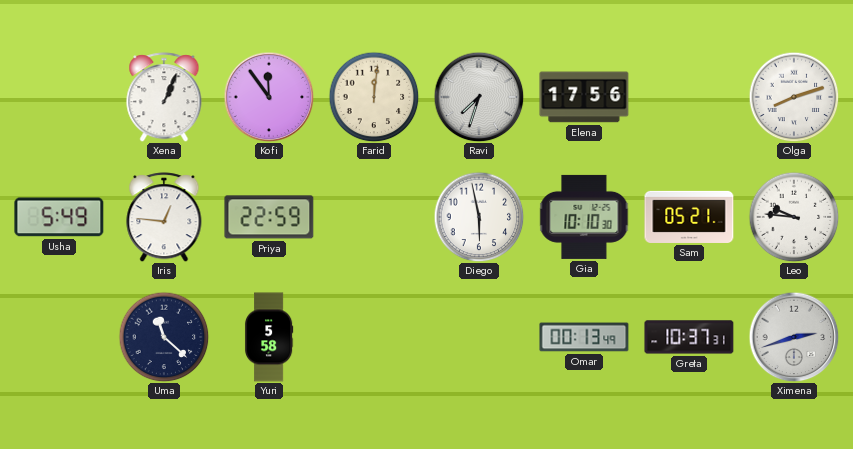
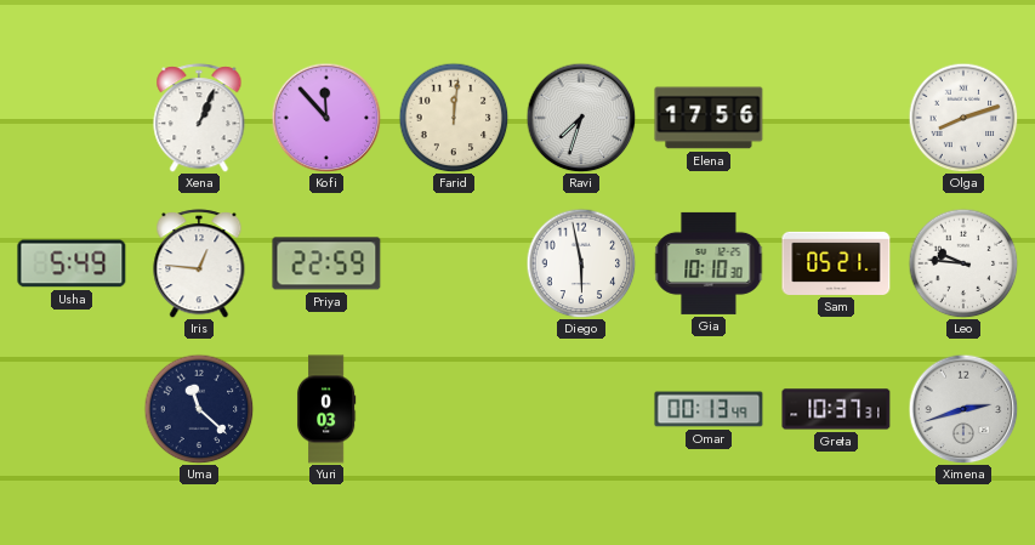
Kofi: 11:54 -> 11:53
Yuri: 5:58 -> 0:03
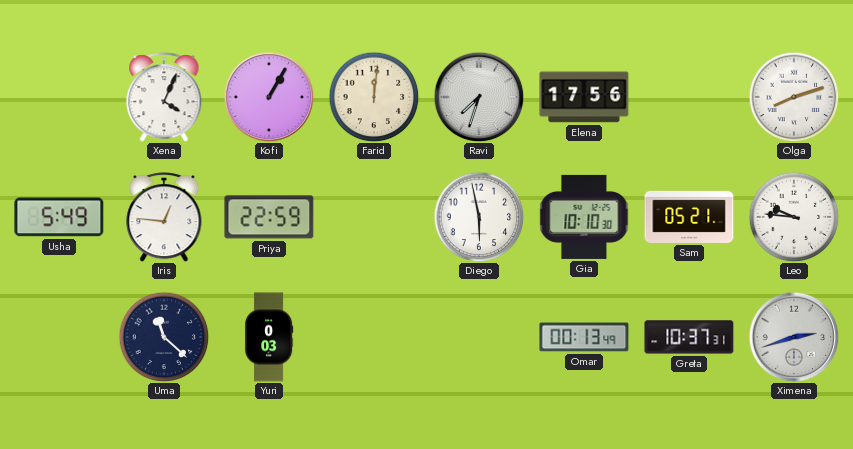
Xena: 1:04 -> 4:04
Kofi: 11:53 -> 1:05
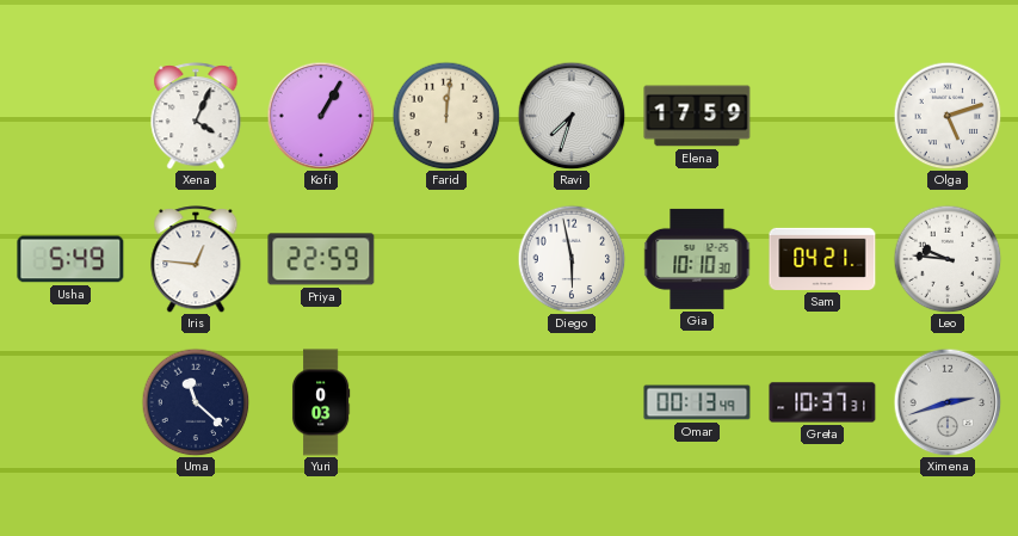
Elena: 17:56 -> 17:59
Olga: 8:12 -> 5:12
Sam: 05:21 -> 04:21
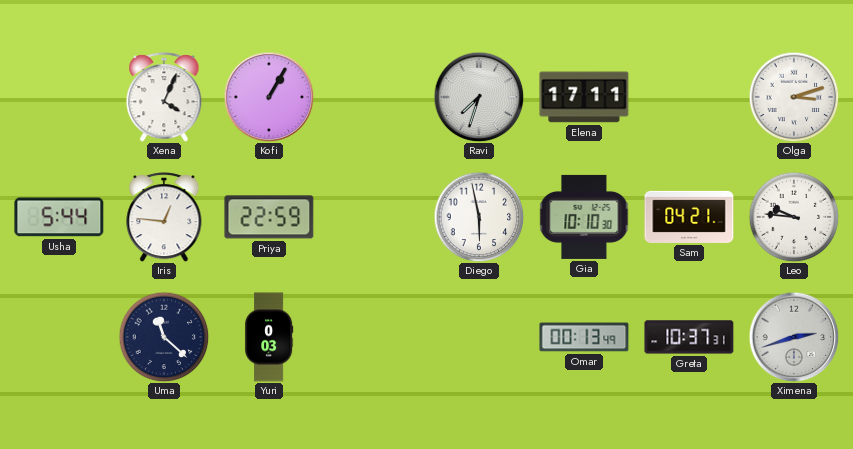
Farid: 12:01 -> none
Elena: 17:59 -> 17:11
Olga: 5:12 -> 3:12
Usha: 5:49 -> 5:44
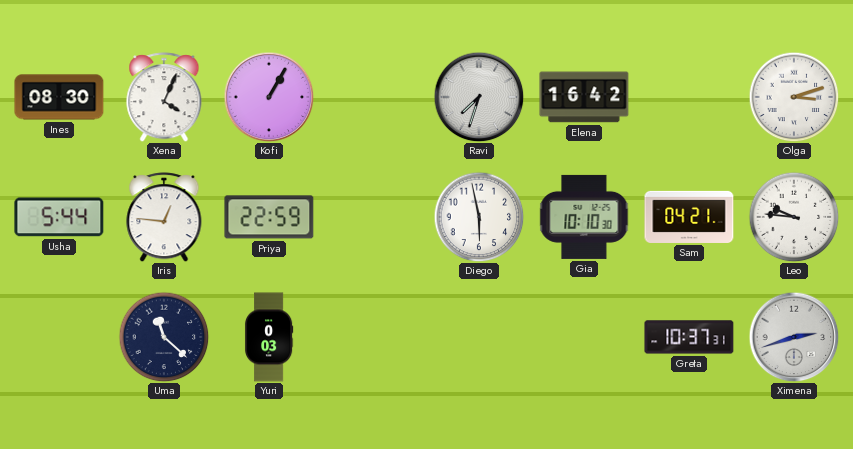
Ines: none -> 08:30
Elena: 17:11 -> 16:42
Omar: 00:13 -> none
